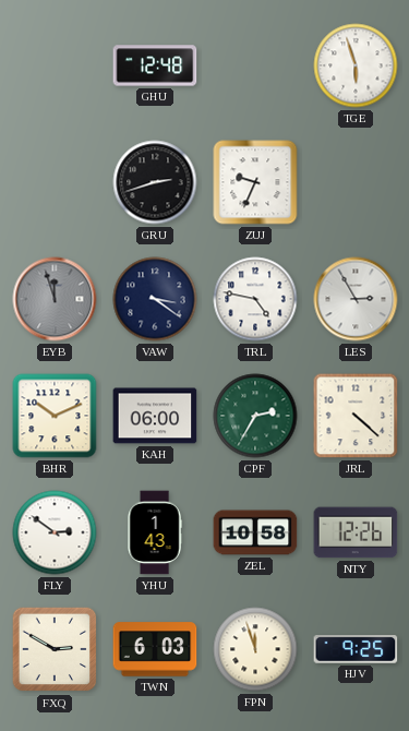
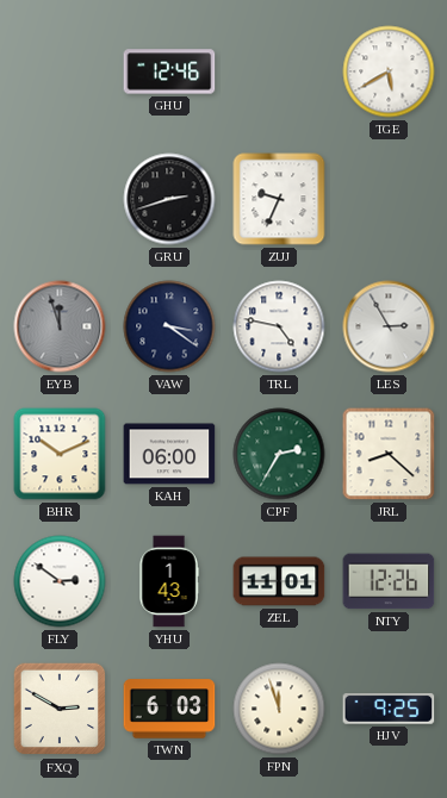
GHU: 12:48 -> 12:46
TGE: 5:57 -> 5:40
JRL: 4:22 -> 8:22
ZEL: 10:58 -> 11:01
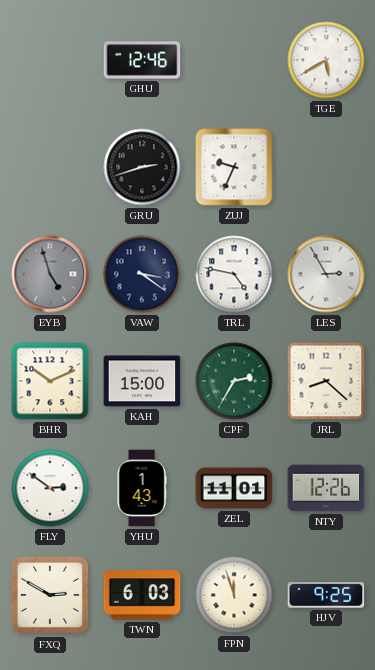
EYB: 11:57 -> 4:57
KAH: 06:00 -> 15:00
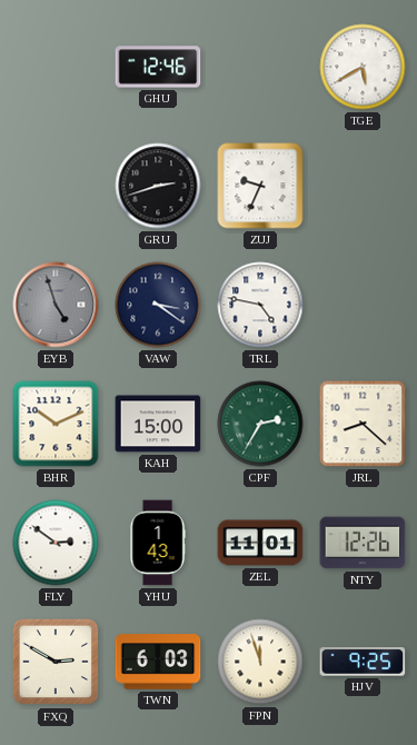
LES: 2:55 -> none
